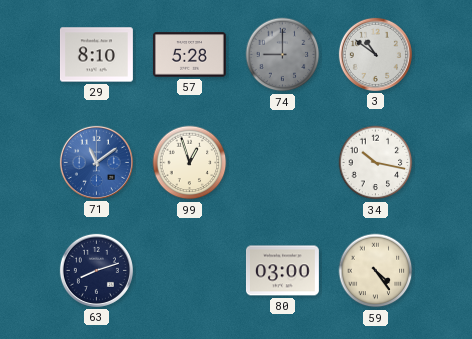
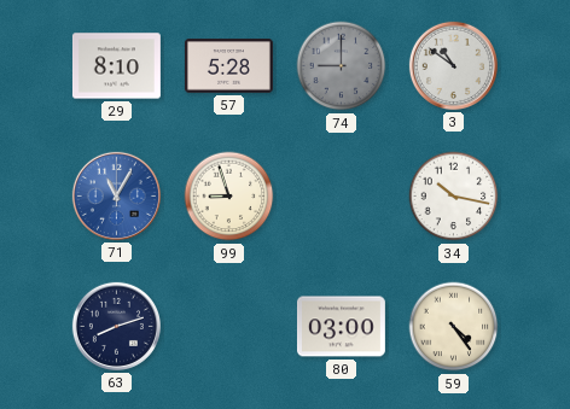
71: 11:09 -> 11:05
99: 12:57 -> 8:57
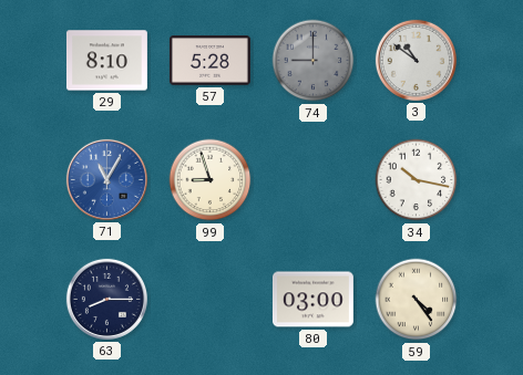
63: 8:12 -> 8:15
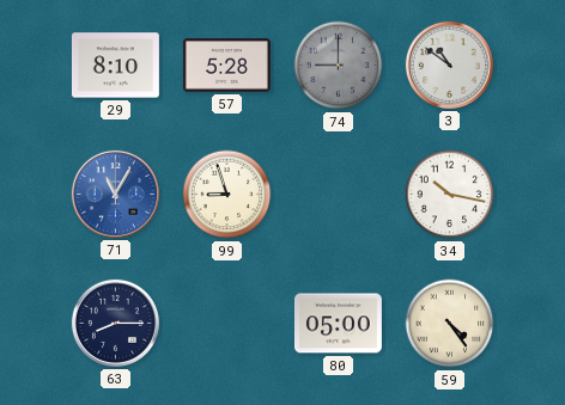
80: 03:00 -> 05:00
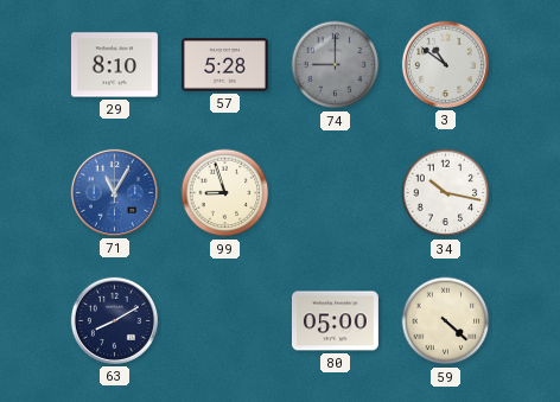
63: 8:15 -> 8:10
59: 4:24 -> 4:22
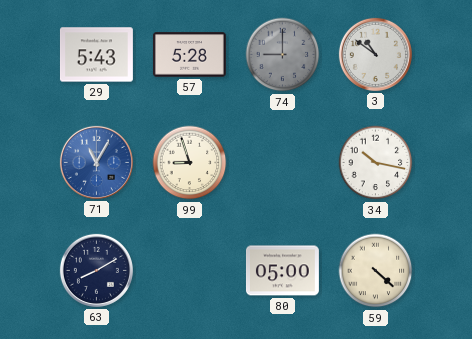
29: 8:10 -> 5:43
